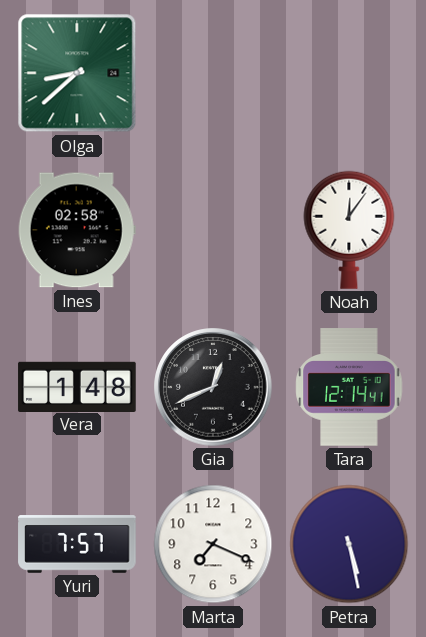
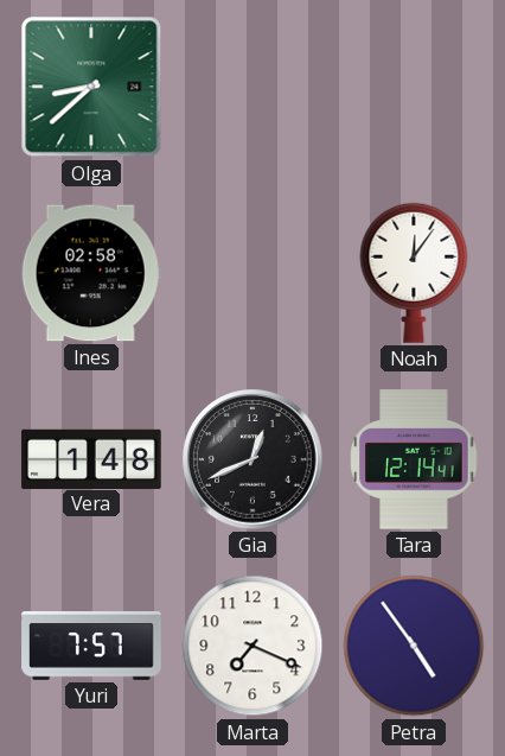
Petra: 5:28 -> 4:54
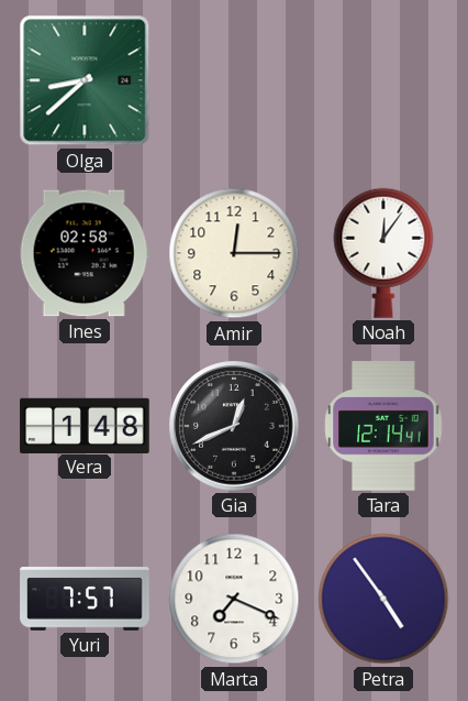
Amir: none -> 12:15
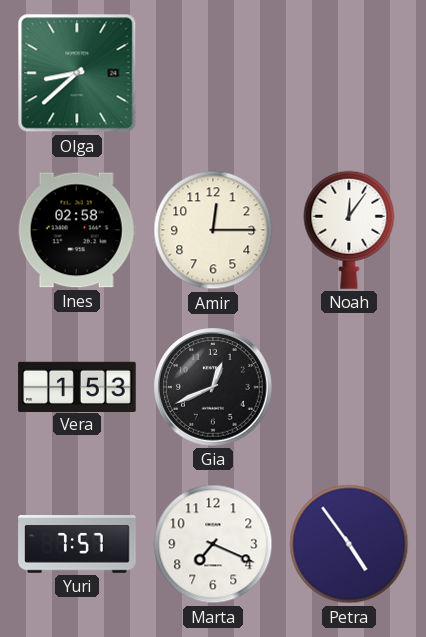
Vera: 1:48 -> 1:53
Tara: 12:14 -> none
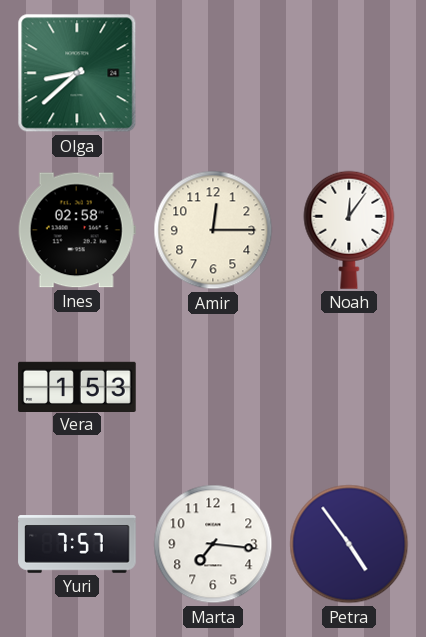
Gia: 12:41 -> none
Marta: 7:19 -> 7:16
